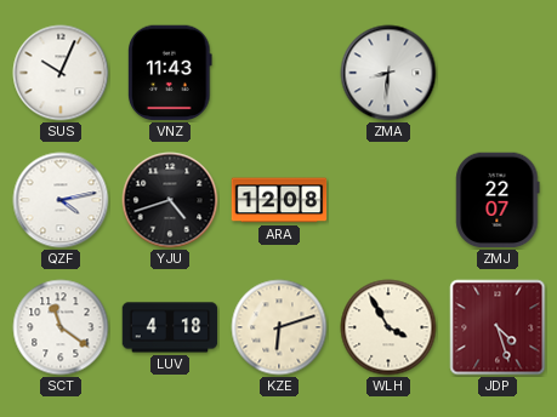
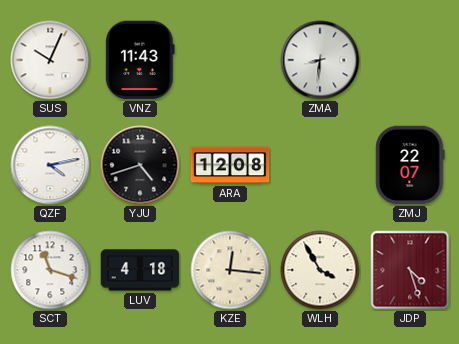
SCT: 11:21 -> 11:18
KZE: 6:12 -> 12:16
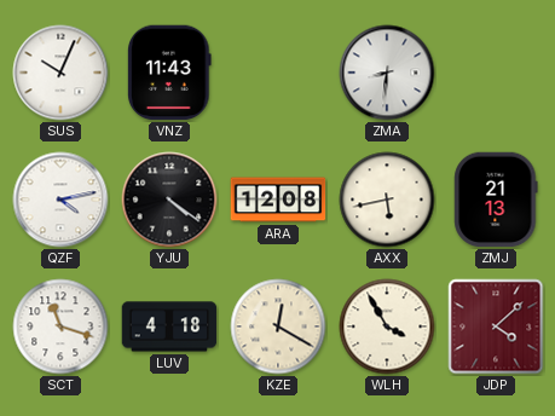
YJU: 4:42 -> 4:21
AXX: none -> 5:43
ZMJ: 22:07 -> 21:13
KZE: 12:16 -> 12:20
JDP: 4:27 -> 4:08
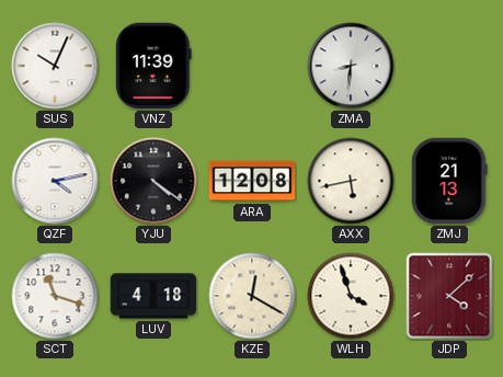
VNZ: 11:43 -> 11:39
WLH: 3:55 -> 3:57
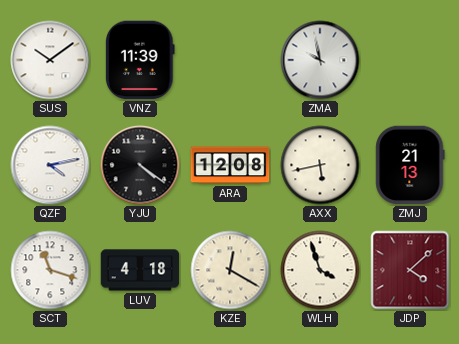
SUS: 10:04 -> 10:09
ZMA: 8:31 -> 9:58
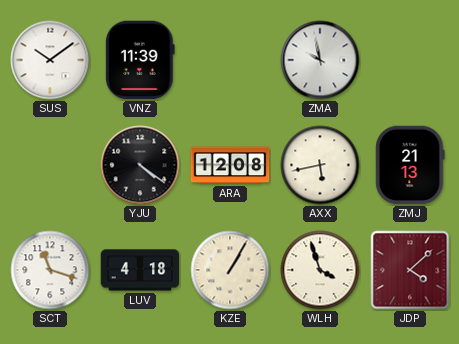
QZF: 4:13 -> none
KZE: 12:20 -> 1:05
